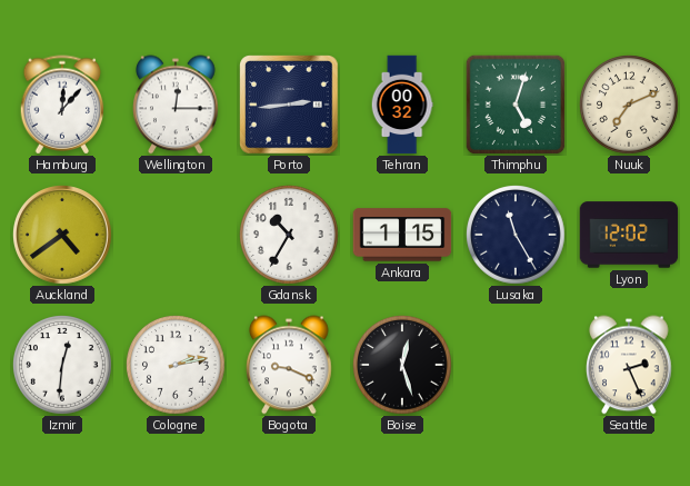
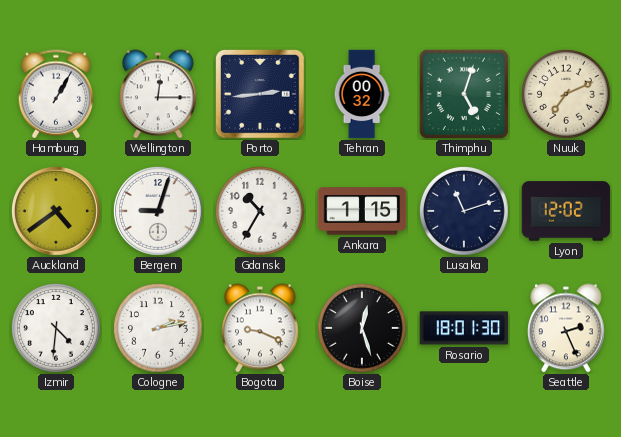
Hamburg: 12:07 -> 1:05
Bergen: none -> 9:03
Lusaka: 11:25 -> 11:12
Izmir: 12:31 -> 4:31
Rosario: none -> 18:01
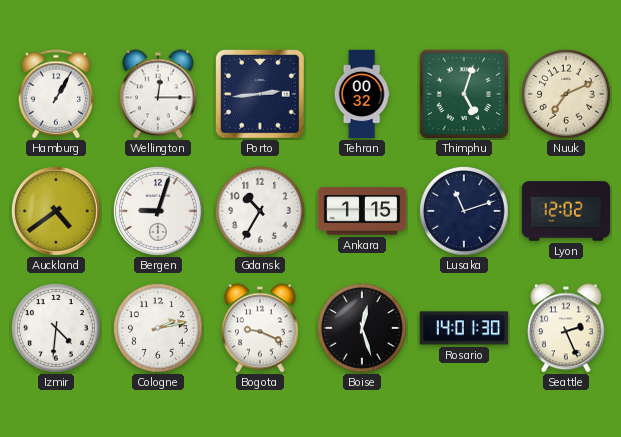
Rosario: 18:01 -> 14:01
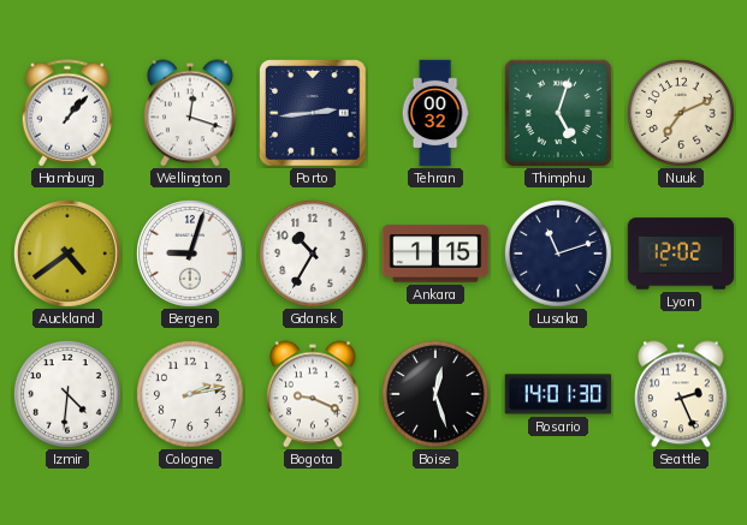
Hamburg: 1:05 -> 1:07
Wellington: 12:15 -> 12:18
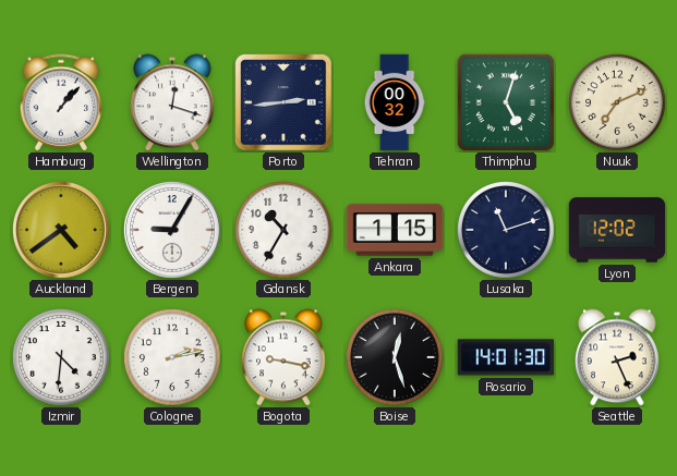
Bergen: 9:03 -> 9:05
Bogota: 9:19 -> 9:17
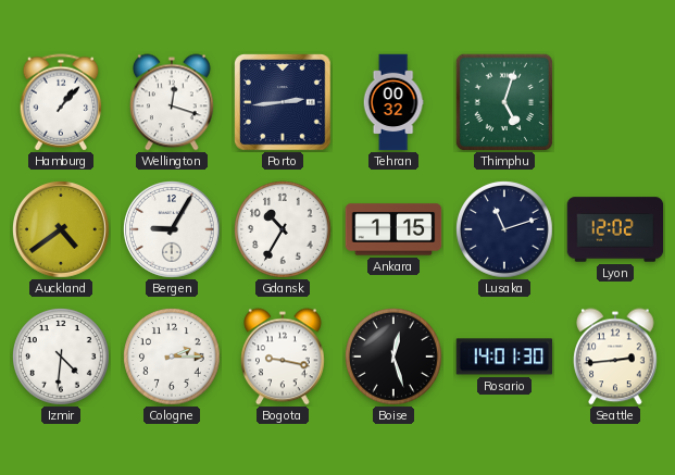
Nuuk: 7:11 -> none
Cologne: 2:13 -> 2:15
Seattle: 2:26 -> 2:44
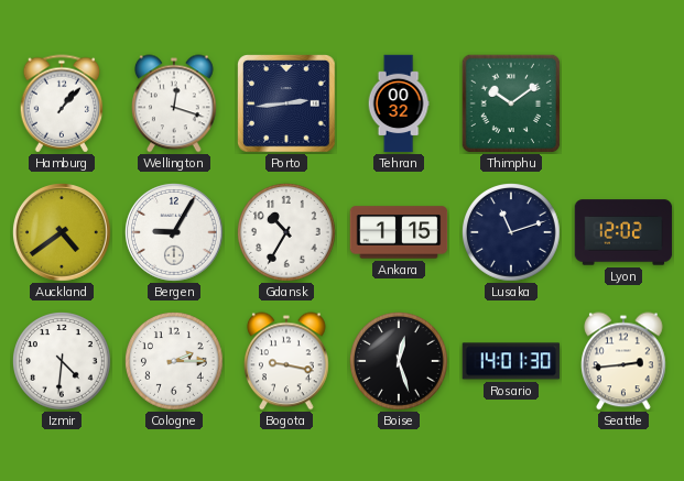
Thimphu: 5:03 -> 10:09
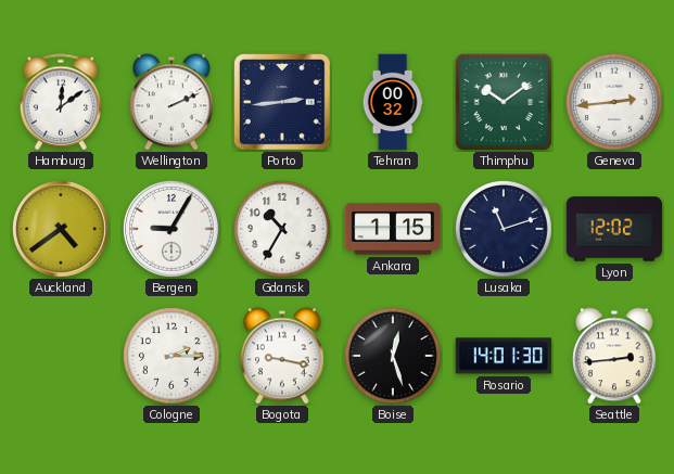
Hamburg: 1:07 -> 12:09
Wellington: 12:18 -> 2:11
Geneva: none -> 2:44
Izmir: 4:31 -> none
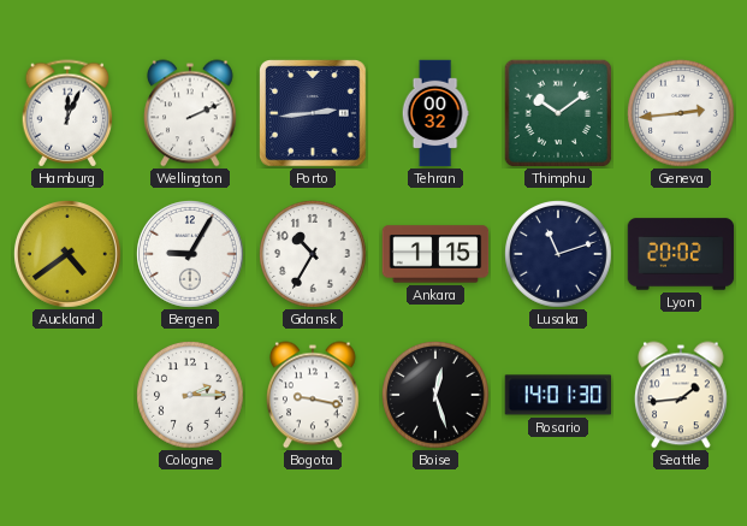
Hamburg: 12:09 -> 12:04
Lyon: 12:02 -> 20:02
Seattle: 2:44 -> 1:44
